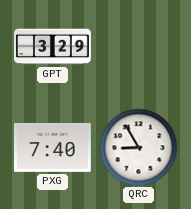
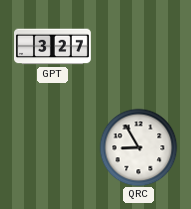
GPT: 3:29 -> 3:27
PXG: 7:40 -> none
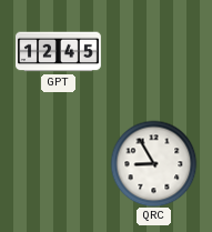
GPT: 3:27 -> 12:45
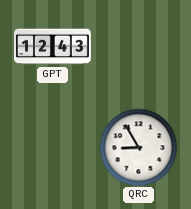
GPT: 12:45 -> 12:43
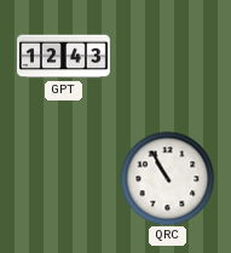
QRC: 8:55 -> 10:55
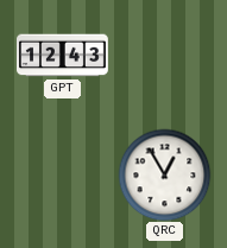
QRC: 10:55 -> 12:55
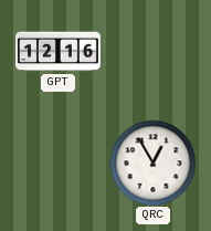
GPT: 12:43 -> 12:16
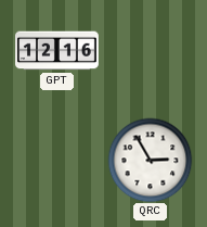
QRC: 12:55 -> 2:55
